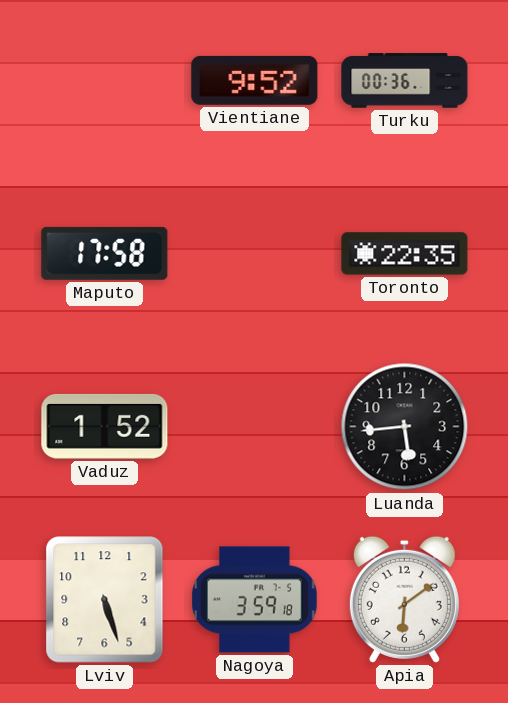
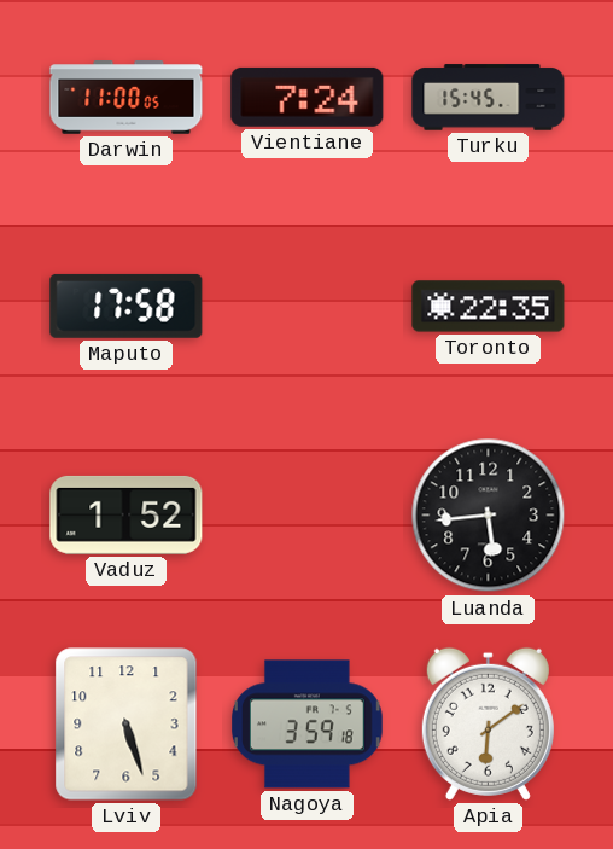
Darwin: none -> 11:00
Vientiane: 9:52 -> 7:24
Turku: 00:36 -> 15:45
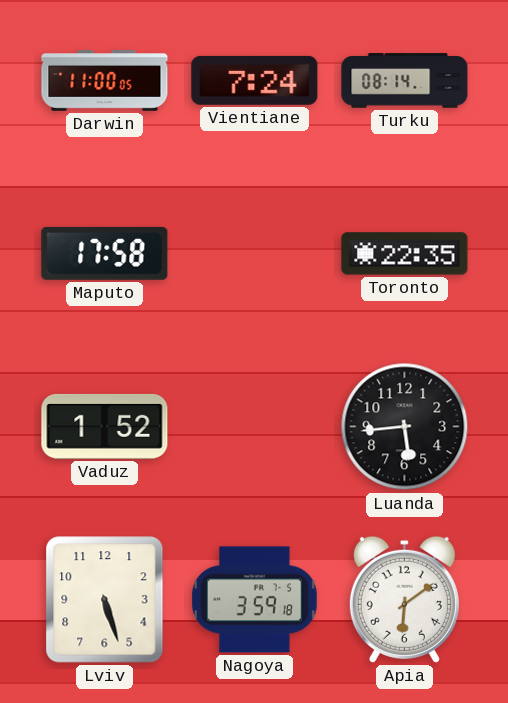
Turku: 15:45 -> 08:14
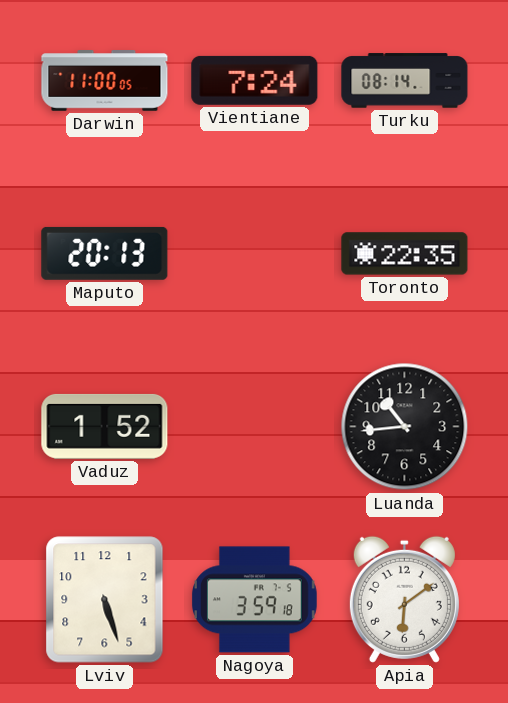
Maputo: 17:58 -> 20:13
Luanda: 5:44 -> 10:44
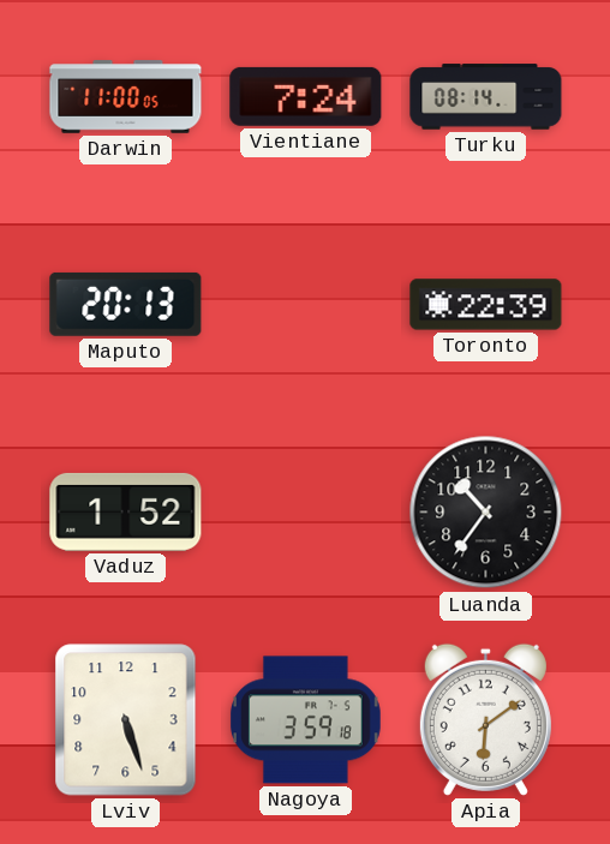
Toronto: 22:35 -> 22:39
Luanda: 10:44 -> 10:36
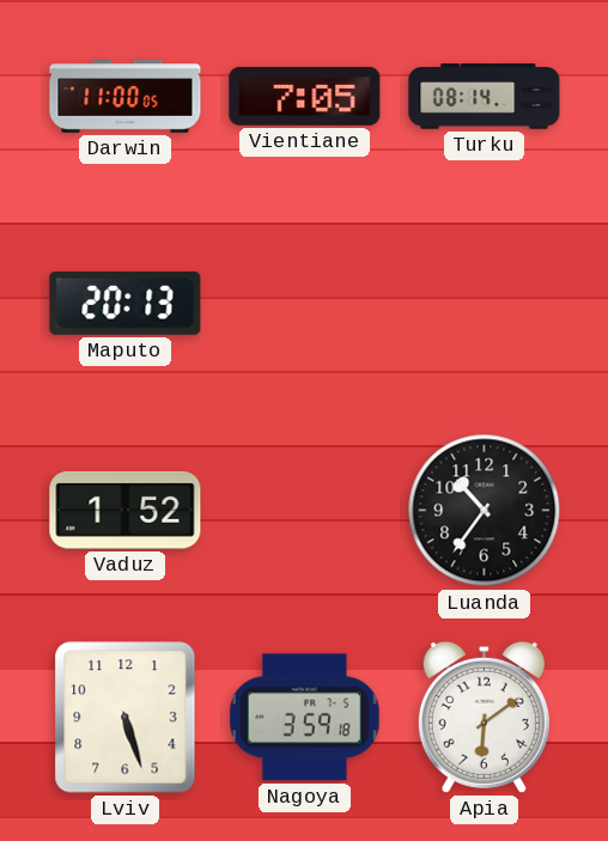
Vientiane: 7:24 -> 7:05
Toronto: 22:39 -> none
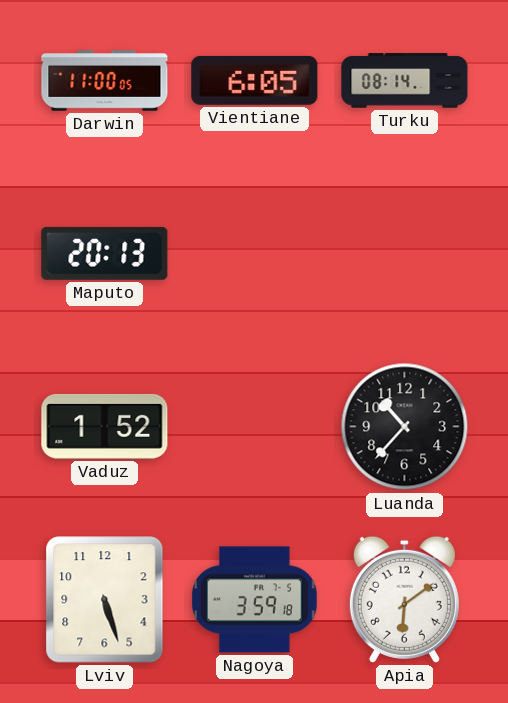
Vientiane: 7:05 -> 6:05
Luanda: 10:36 -> 10:37
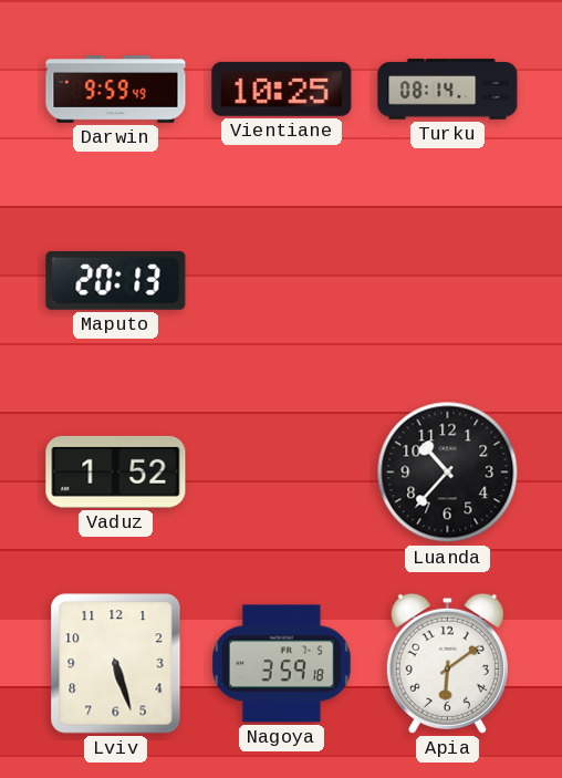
Darwin: 11:00 -> 9:59
Vientiane: 6:05 -> 10:25
